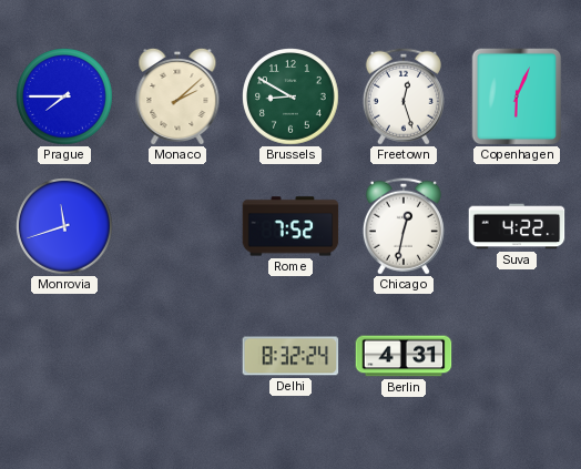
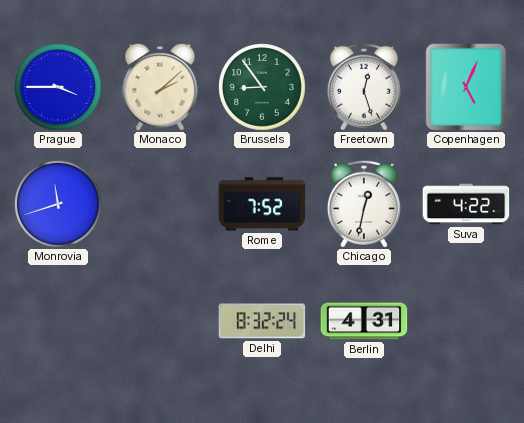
Prague: 7:45 -> 3:45
Brussels: 8:50 -> 8:54
Copenhagen: 6:04 -> 5:04
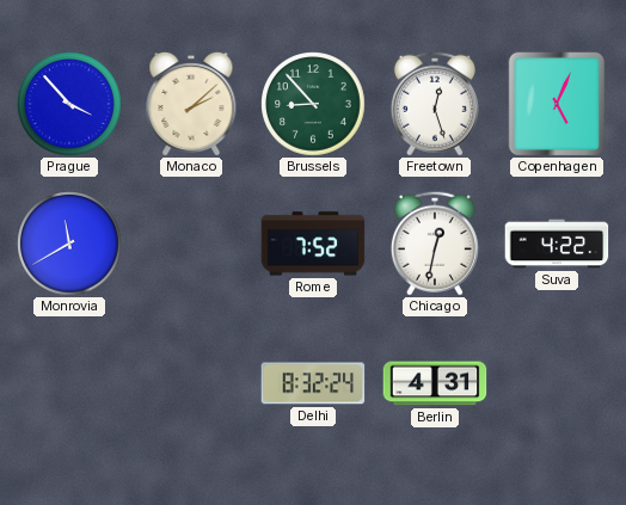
Prague: 3:45 -> 3:53
Brussels: 8:54 -> 8:53
Monrovia: 11:42 -> 11:40
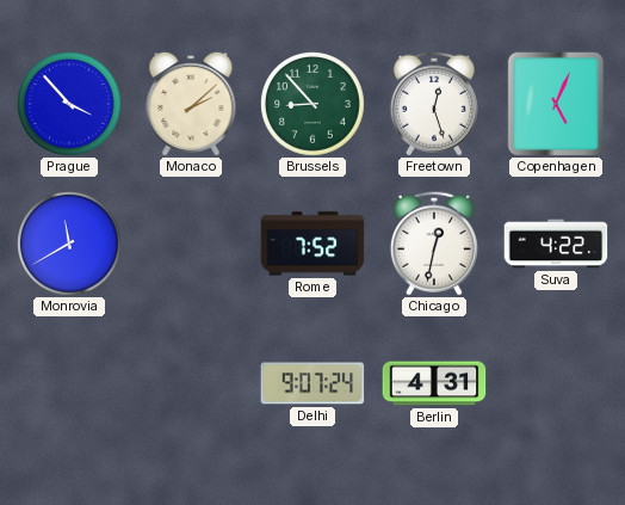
Delhi: 8:32 -> 9:07
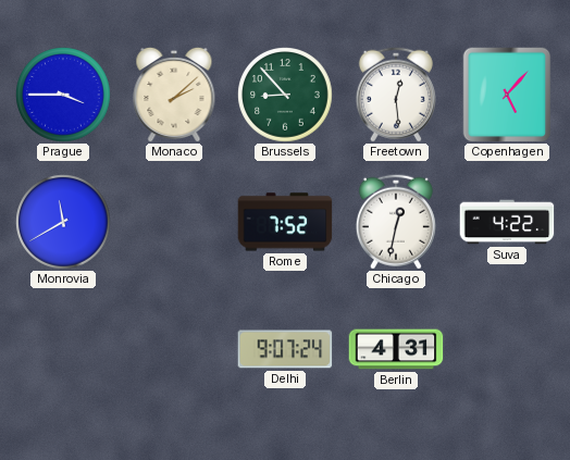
Prague: 3:53 -> 3:45
Freetown: 12:27 -> 12:29
Copenhagen: 5:04 -> 5:07
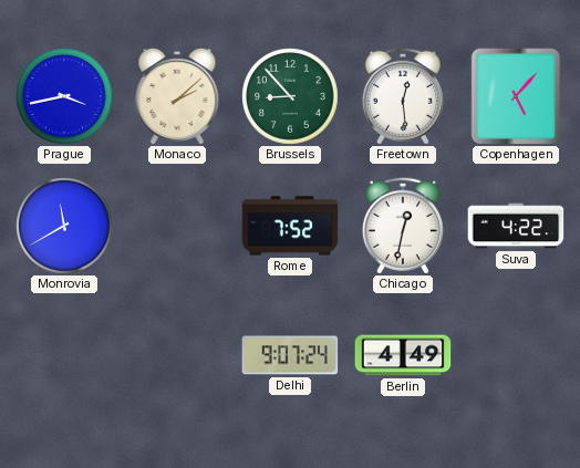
Prague: 3:45 -> 3:43
Berlin: 4:31 -> 4:49
